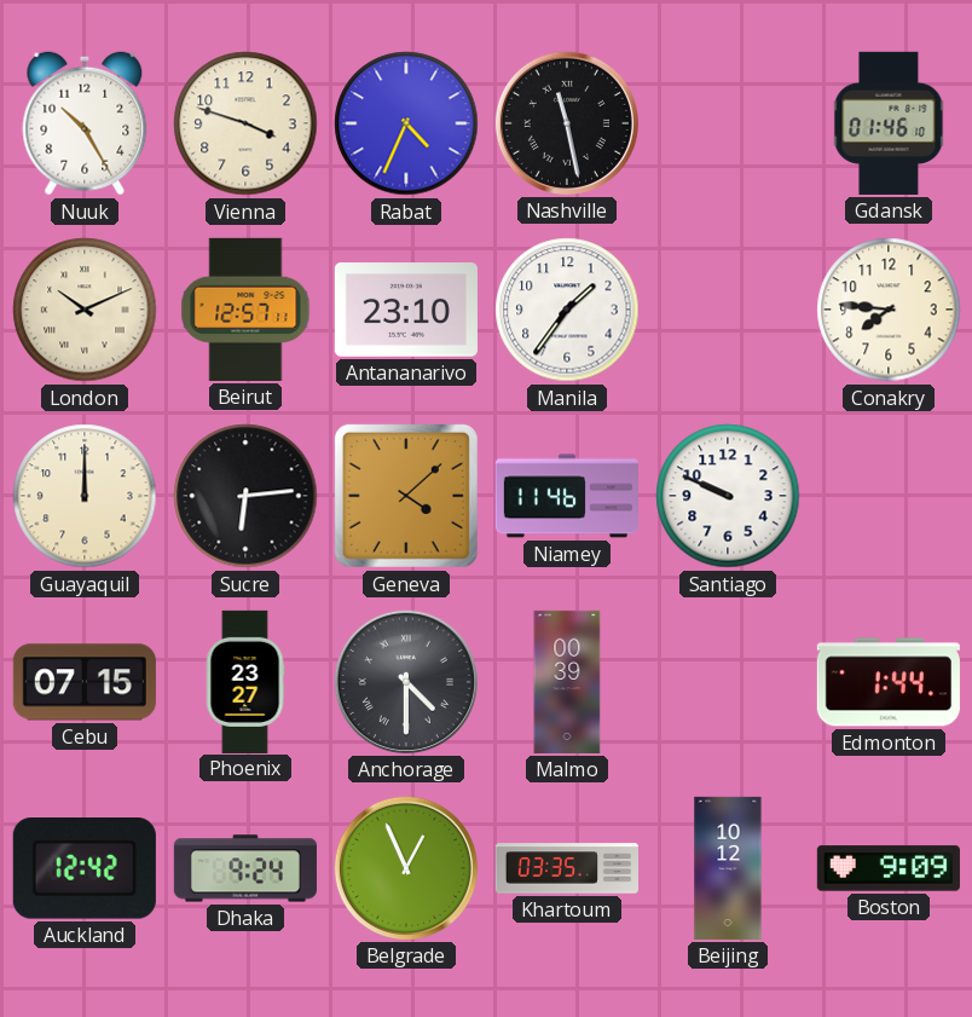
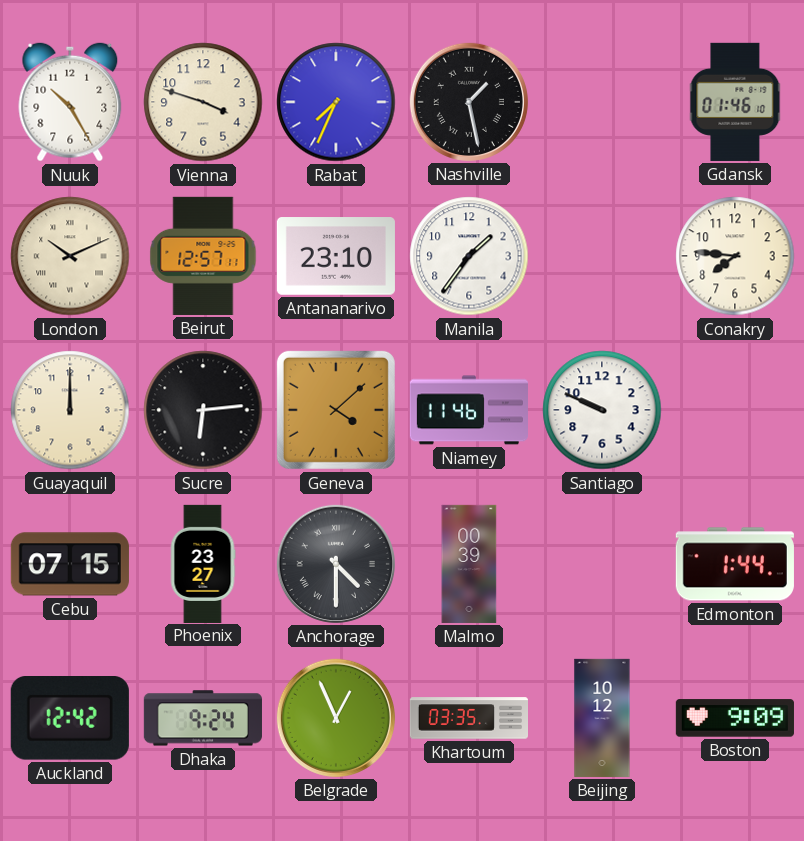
Rabat: 4:34 -> 7:34
Nashville: 11:28 -> 1:28
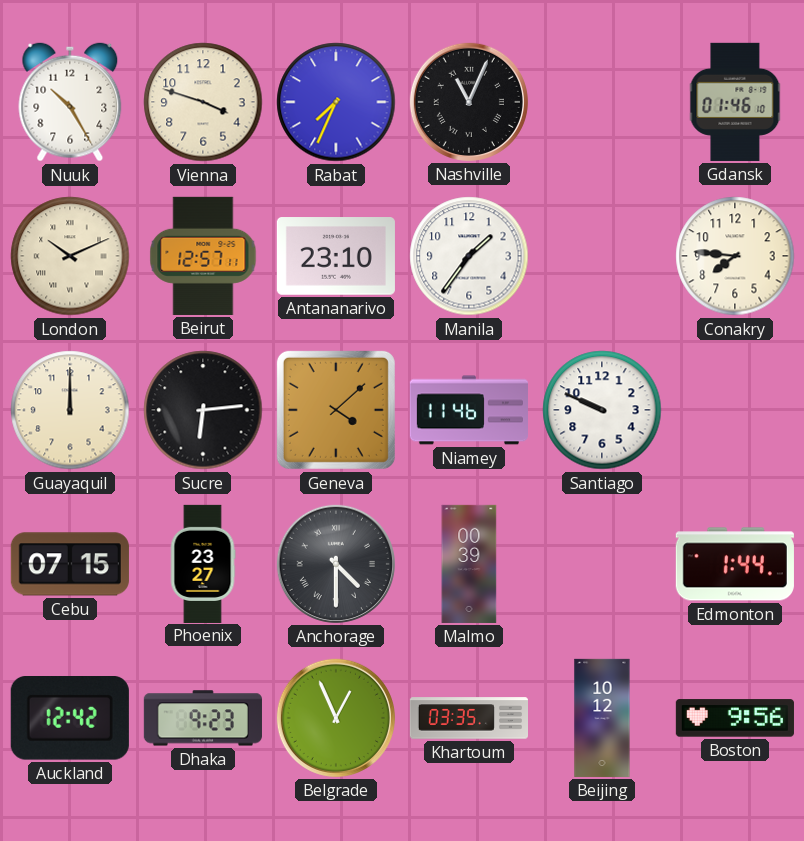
Nashville: 1:28 -> 11:04
Dhaka: 9:24 -> 9:23
Boston: 9:09 -> 9:56
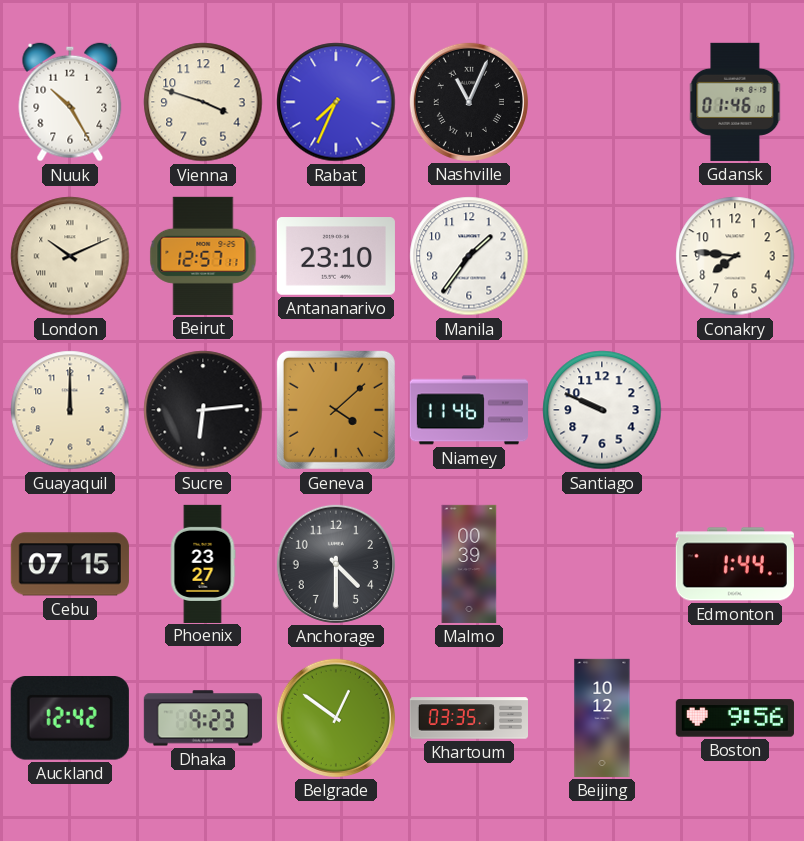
Anchorage numerals: Roman -> Arabic
Belgrade: 12:56 -> 12:51
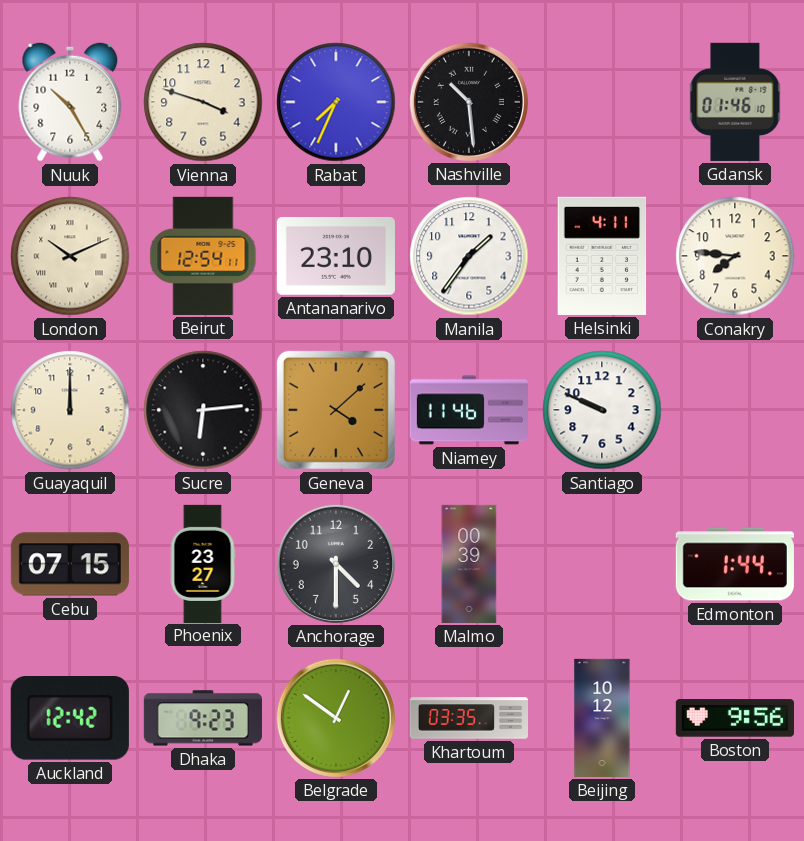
Nashville: 11:04 -> 10:29
Beirut: 12:57 -> 12:54
Helsinki: none -> 4:11
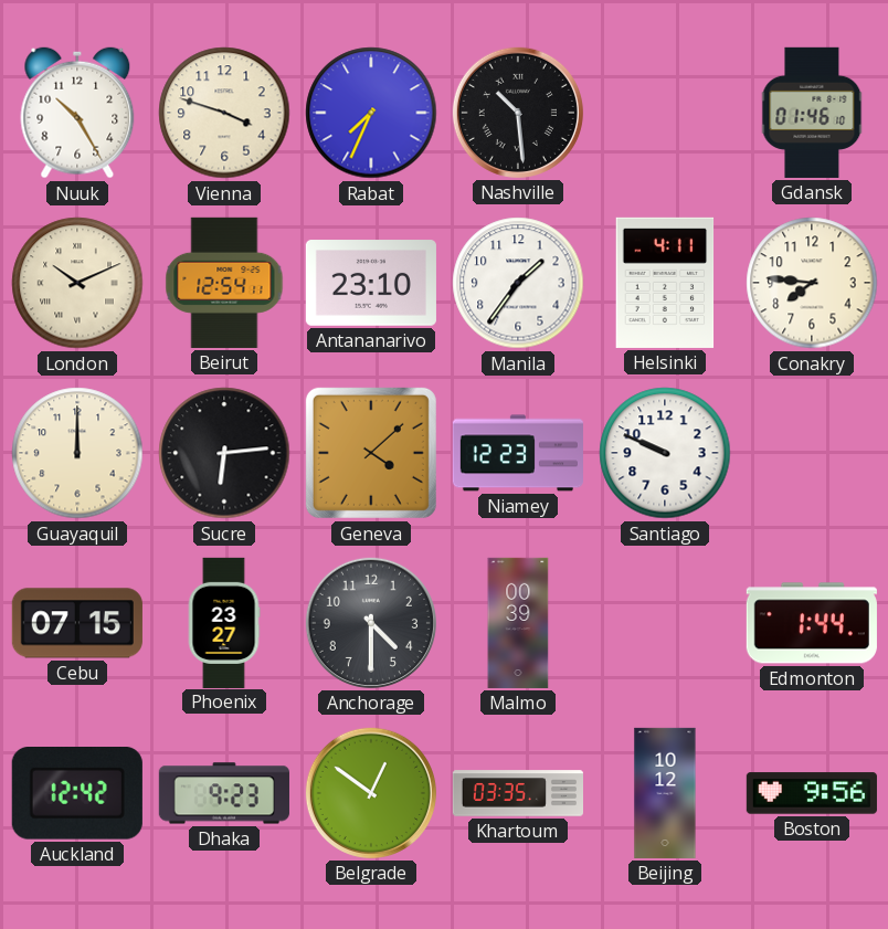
Niamey: 11:46 -> 12:23
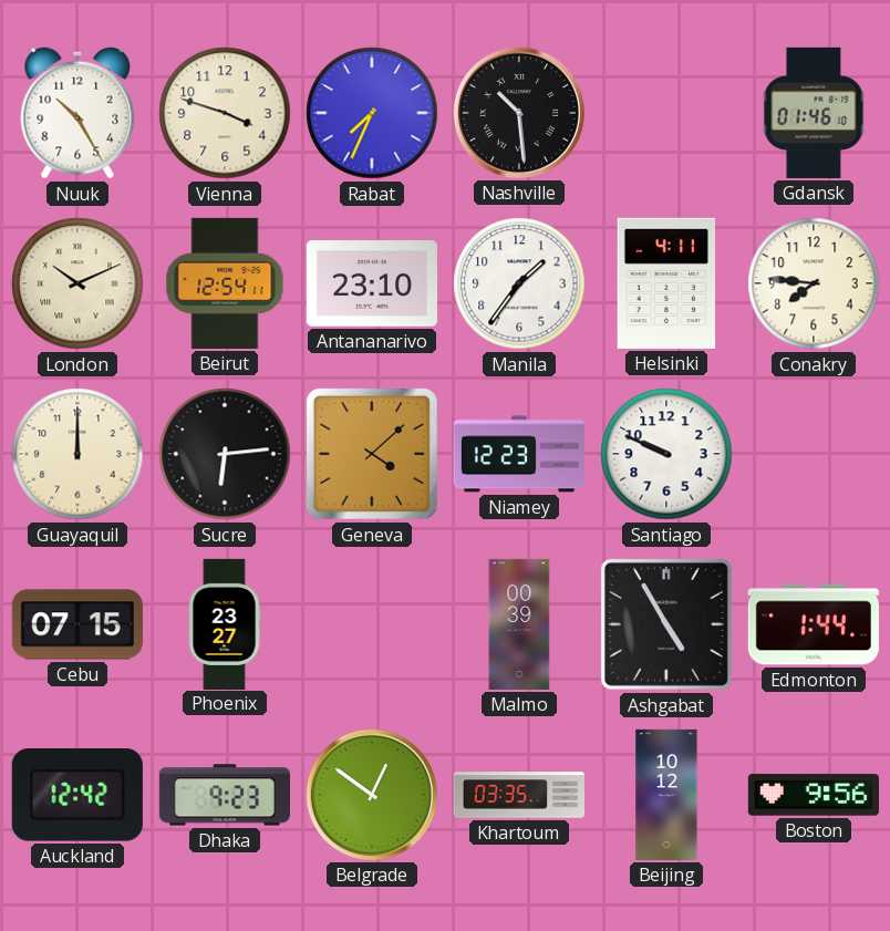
Anchorage: 4:30 -> none
Ashgabat: none -> 4:55
